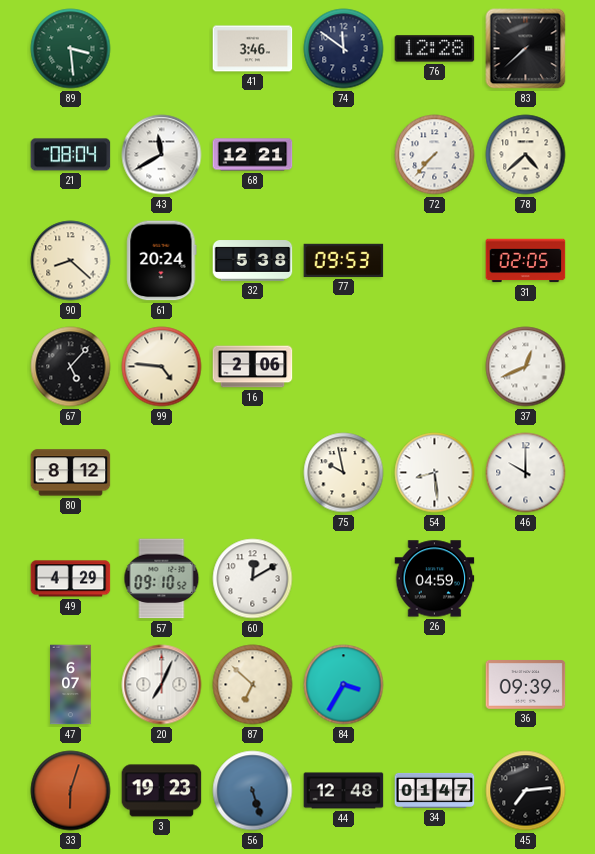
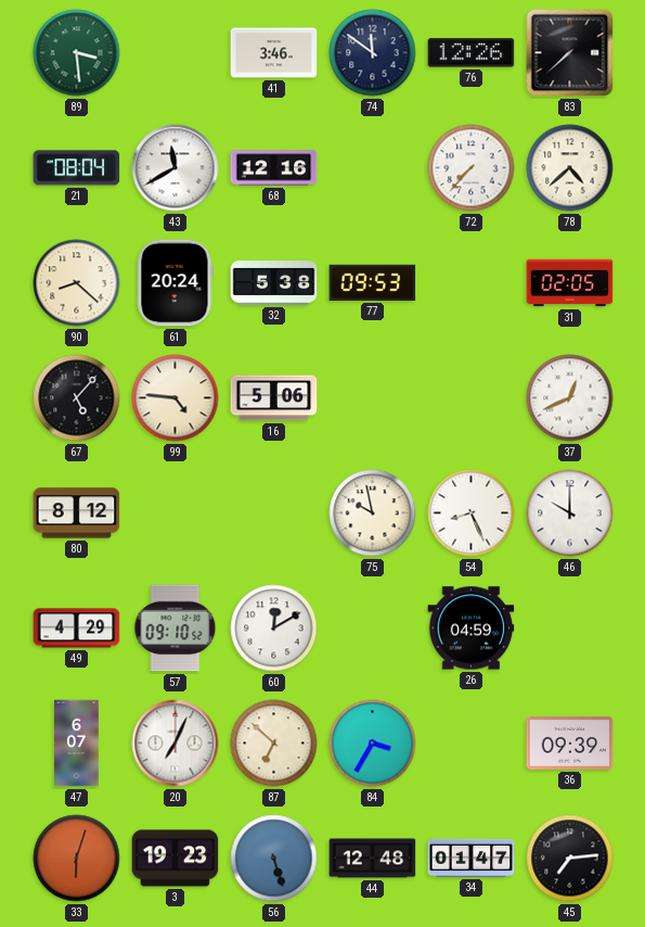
76: 12:28 -> 12:26
68: 12:21 -> 12:16
16: 2:06 -> 5:06
54: 8:29 -> 8:26
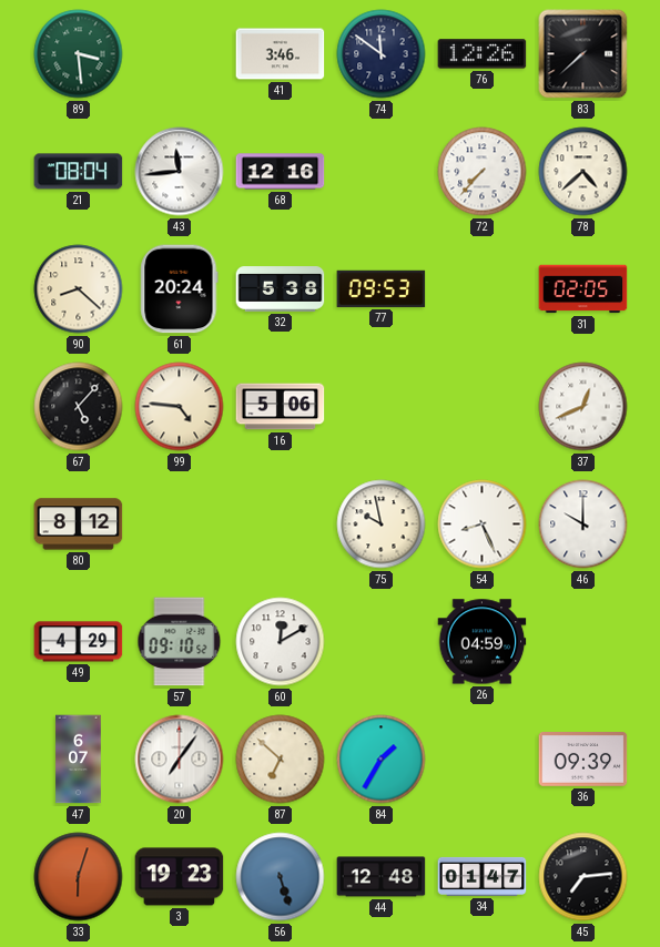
43: 11:40 -> 11:44
20: 7:04 -> 7:06
84: 3:35 -> 1:35
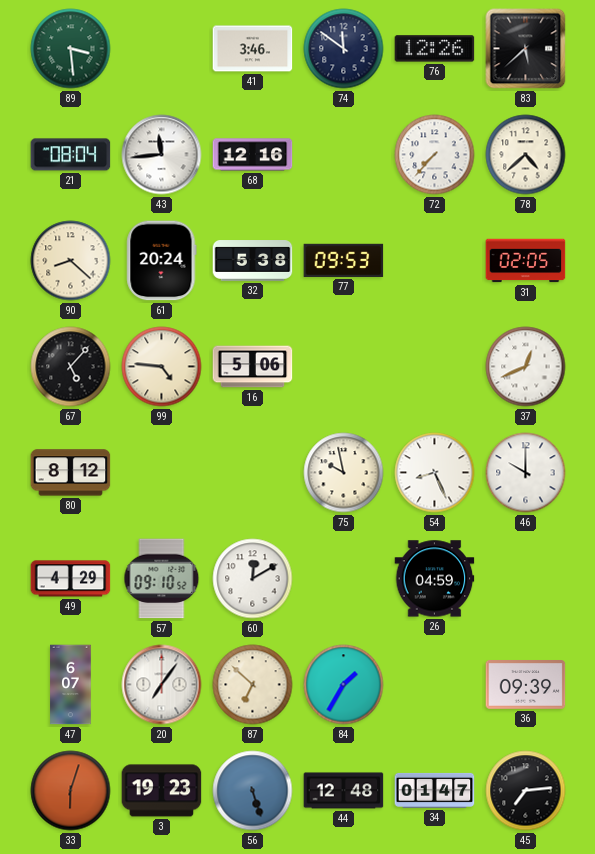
83: 7:38 -> 5:38
